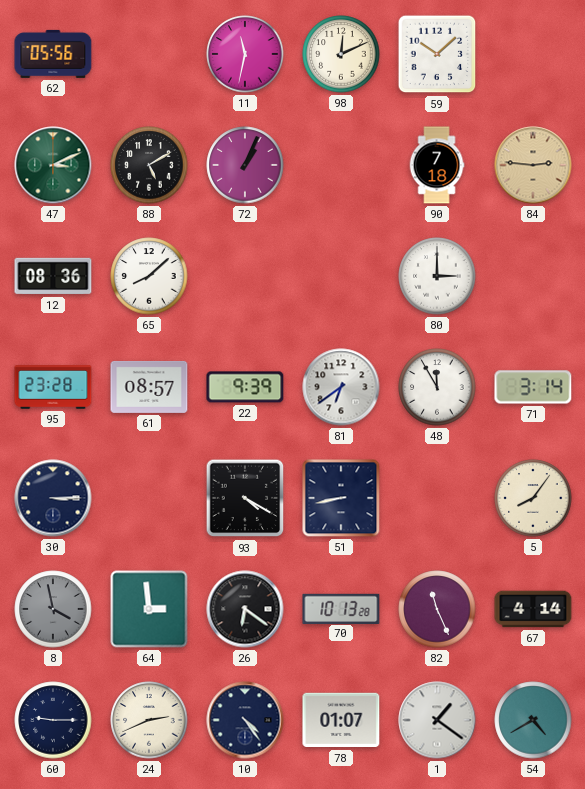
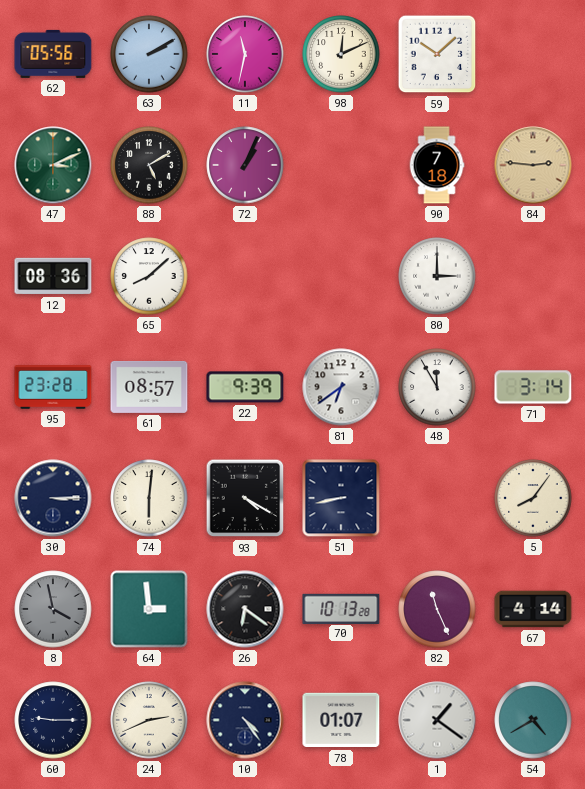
63: none -> 2:10
74: none -> 6:01
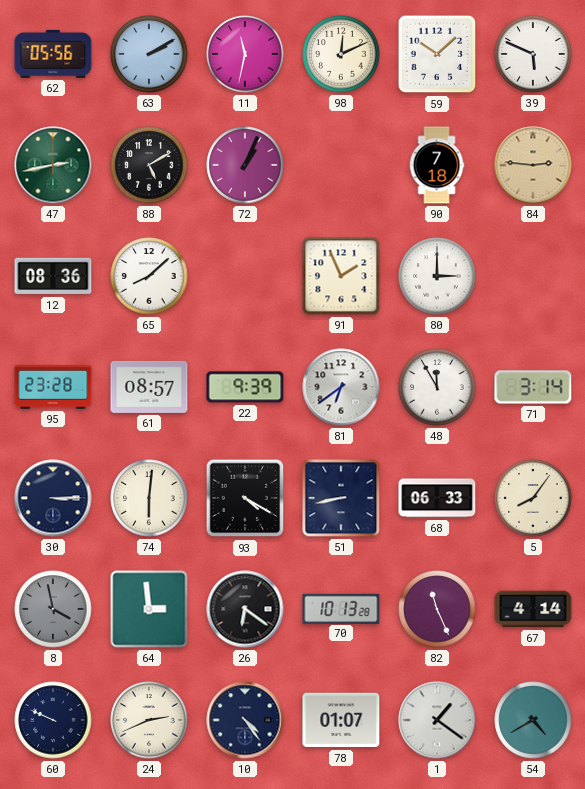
39: none -> 5:49
47: 3:11 -> 2:43
91: none -> 1:56
68: none -> 06:33
60: 9:15 -> 9:49
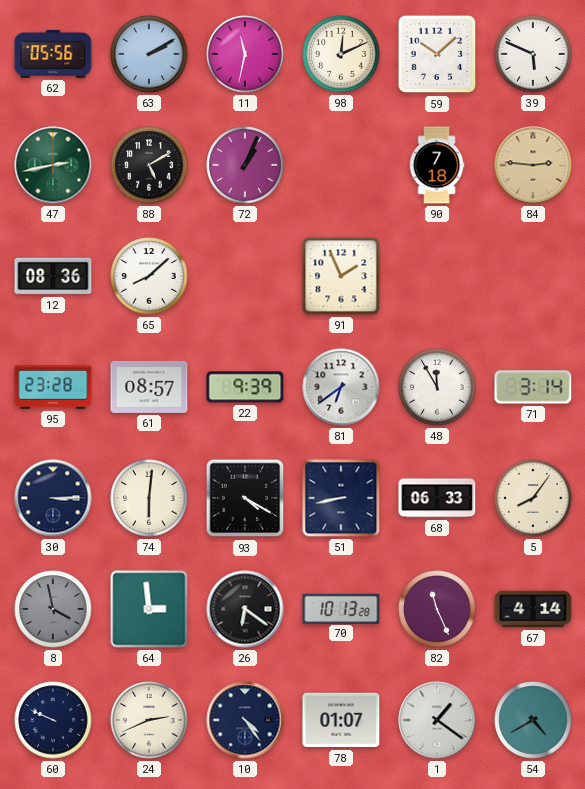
80: 3:00 -> none
